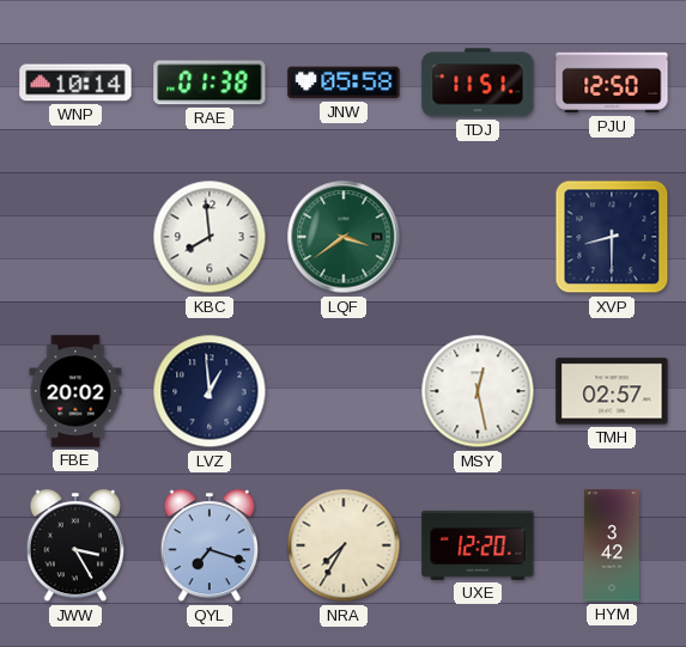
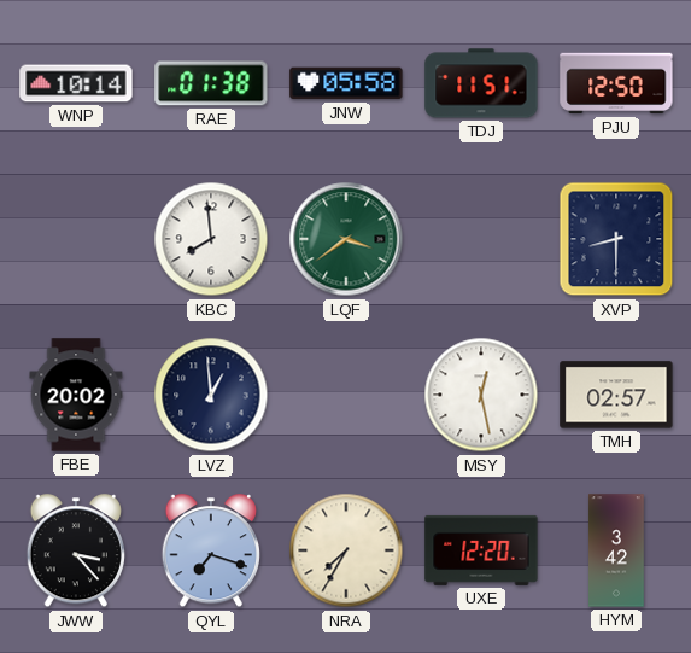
JWW: 3:25 -> 3:23
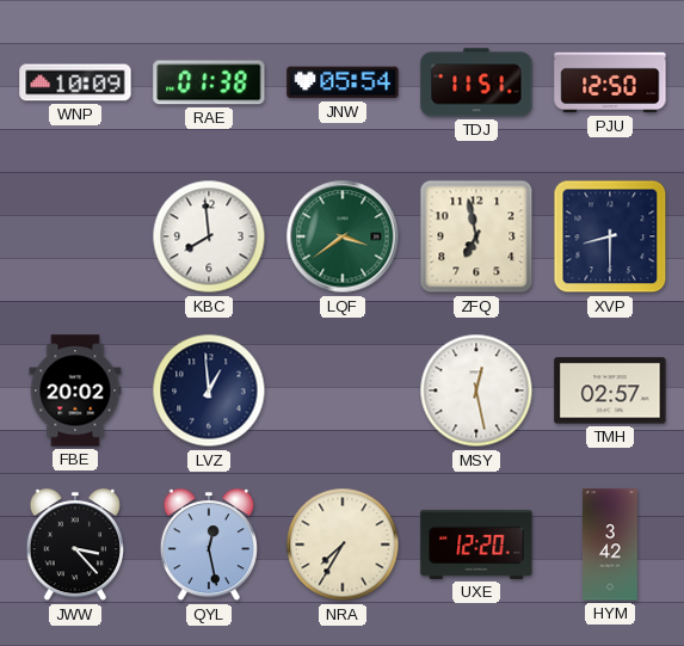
WNP: 10:14 -> 10:09
JNW: 05:58 -> 05:54
ZFQ: none -> 6:58
QYL: 7:18 -> 12:28
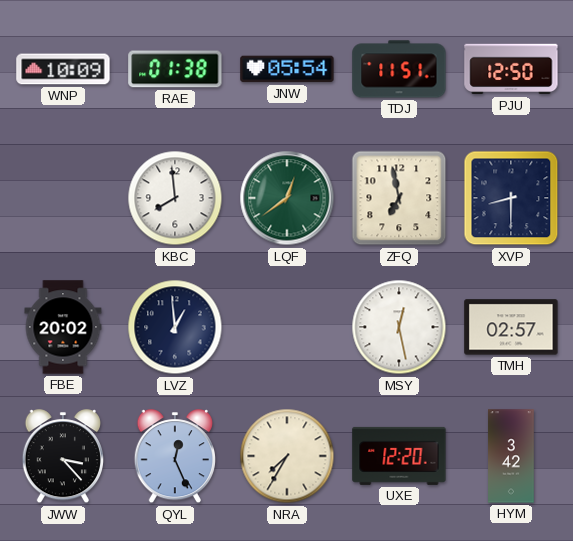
LQF: 3:39 -> 12:39
QYL: 12:28 -> 12:26
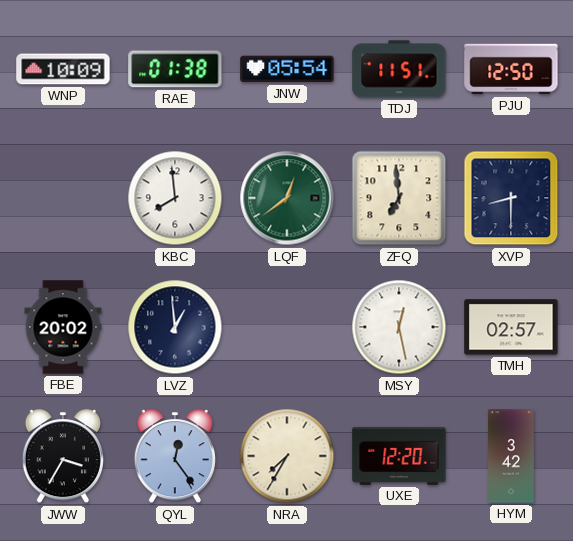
ZFQ: 6:58 -> 6:59
JWW: 3:23 -> 3:35
QYL: 12:26 -> 12:24
